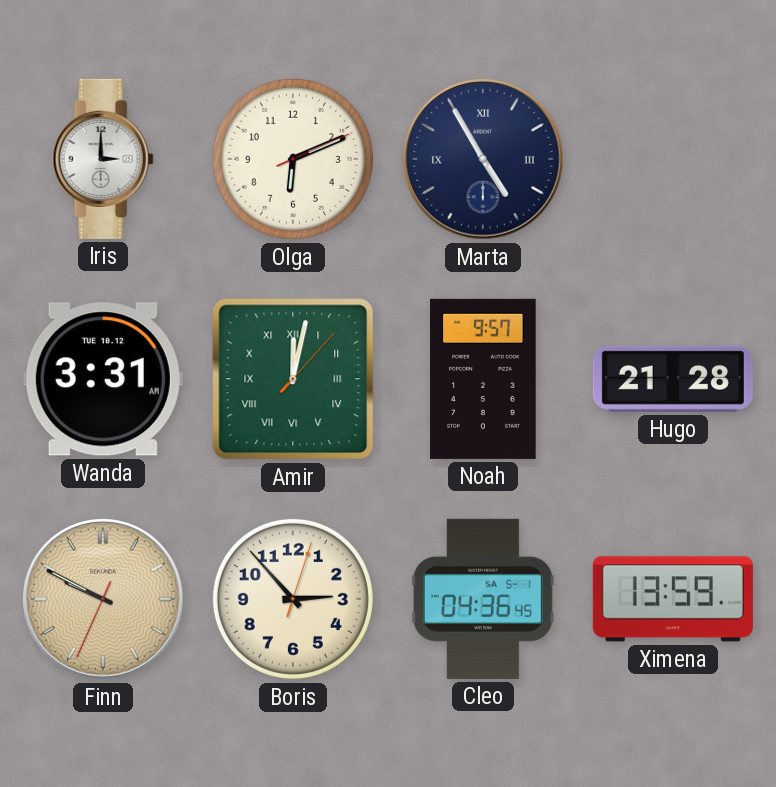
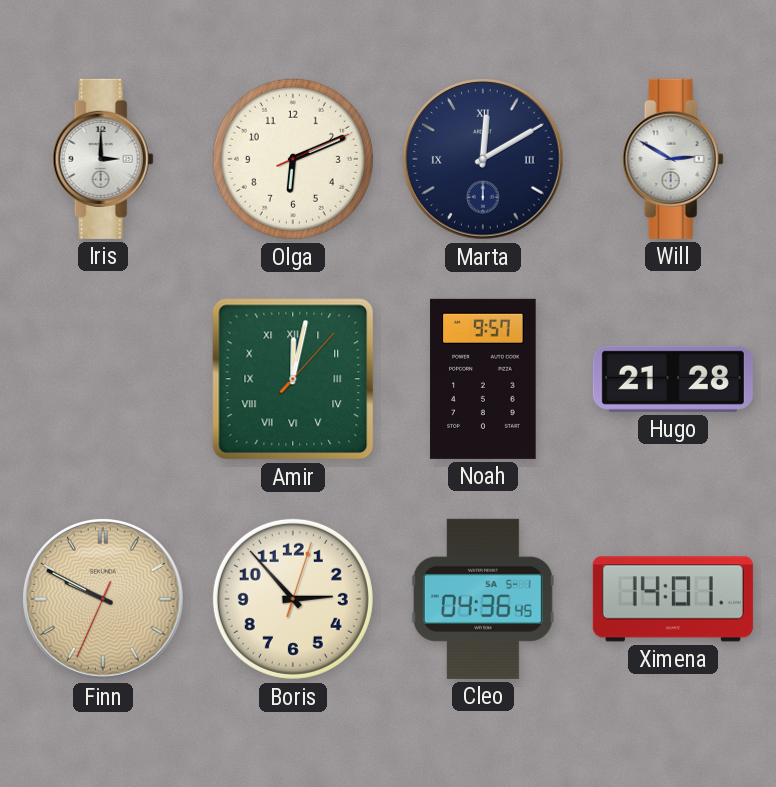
Marta: 4:55 -> 12:10
Will: none -> 2:50
Wanda: 3:31 -> none
Ximena: 13:59 -> 14:01
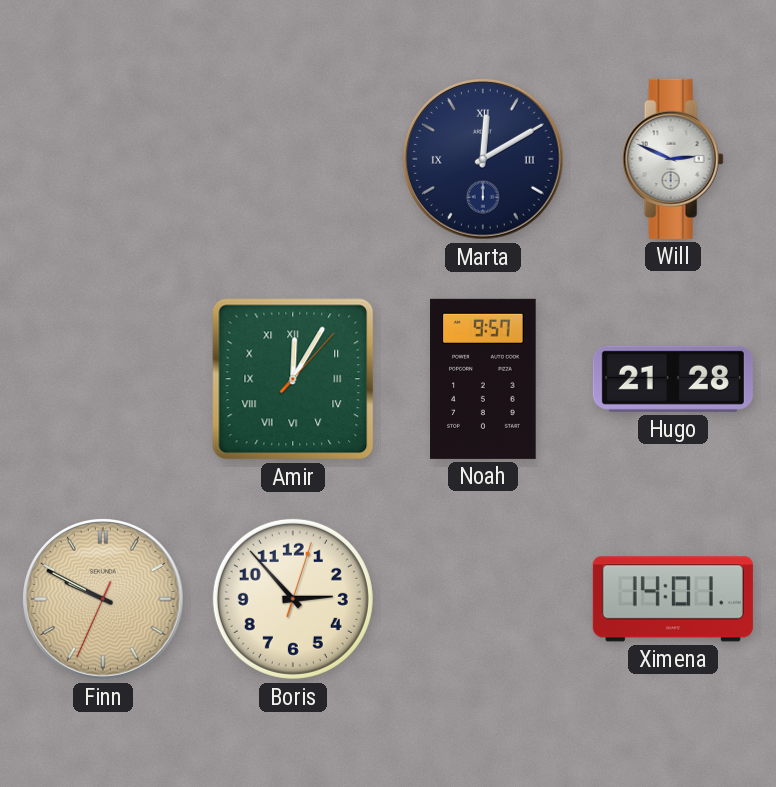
Iris: 3:00 -> none
Olga: 6:11 -> none
Will: 2:50 -> 2:49
Amir: 12:02 -> 12:05
Cleo: 04:36 -> none
